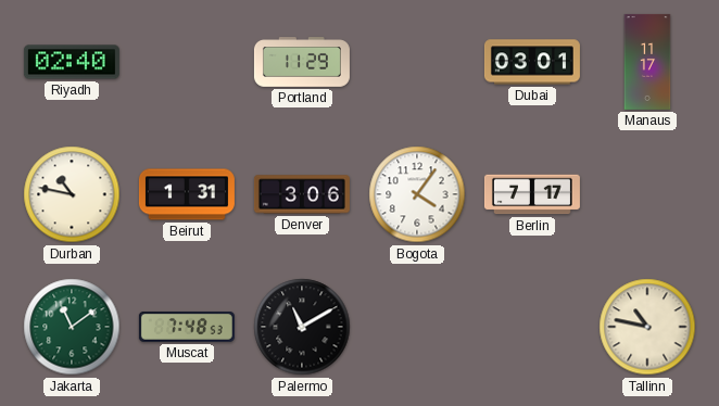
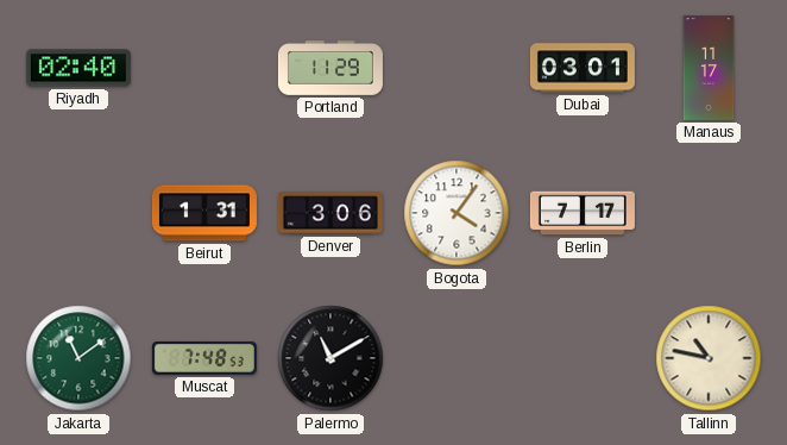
Durban: 10:47 -> none
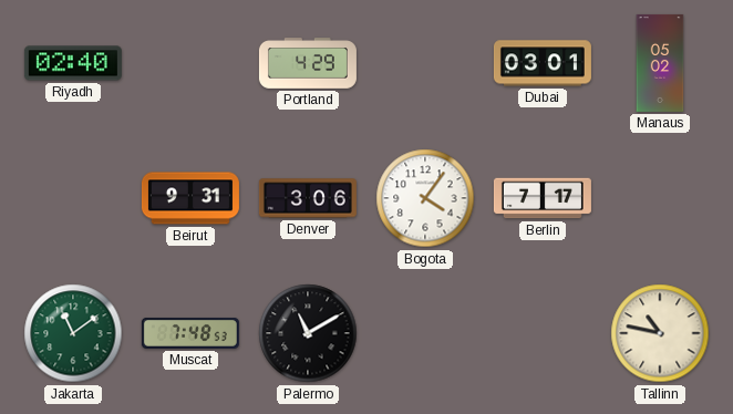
Portland: 11:29 -> 4:29
Manaus: 11:17 -> 05:02
Beirut: 1:31 -> 9:31
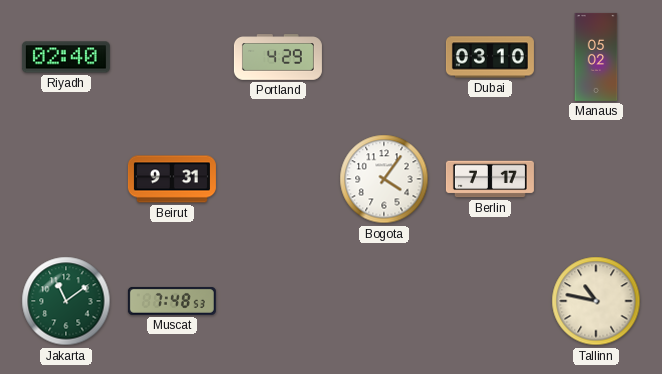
Dubai: 03:01 -> 03:10
Denver: 3:06 -> none
Palermo: 11:10 -> none
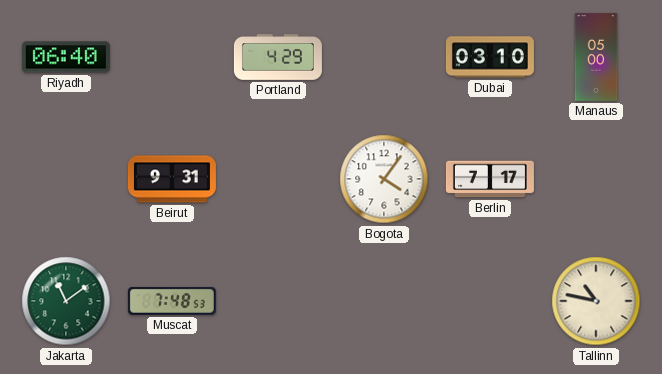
Riyadh: 02:40 -> 06:40
Manaus: 05:02 -> 05:00
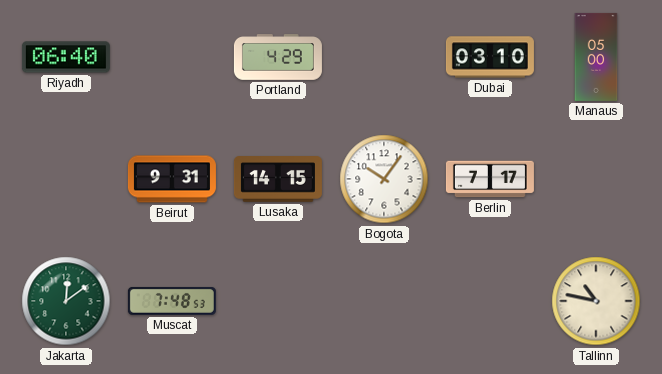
Lusaka: none -> 14:15
Bogota: 4:06 -> 10:06
Jakarta: 11:09 -> 12:09
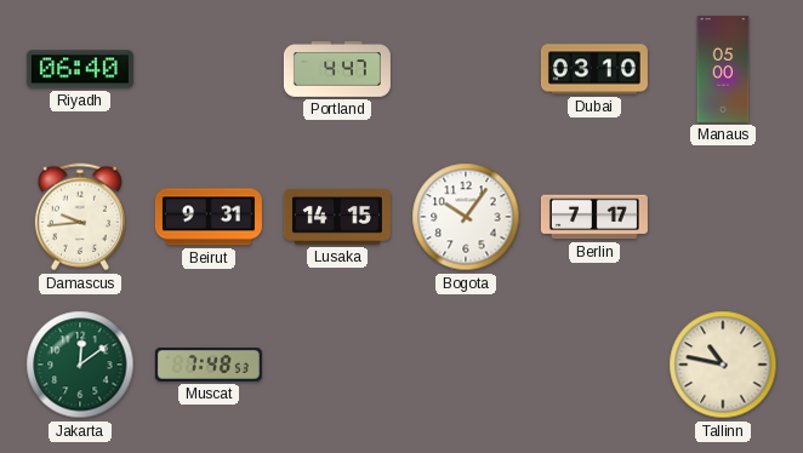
Portland: 4:29 -> 4:47
Damascus: none -> 9:44
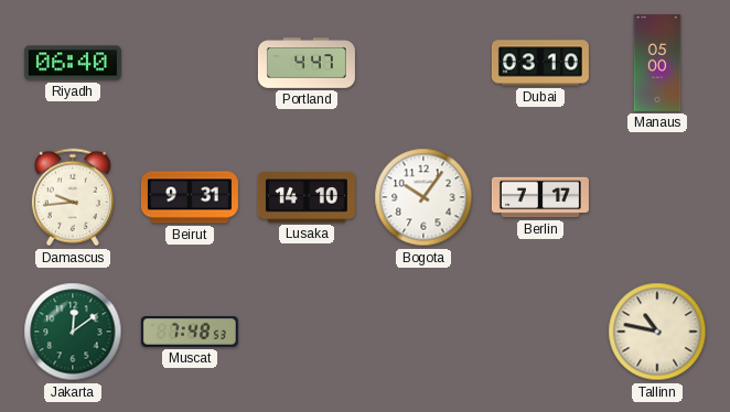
Lusaka: 14:15 -> 14:10
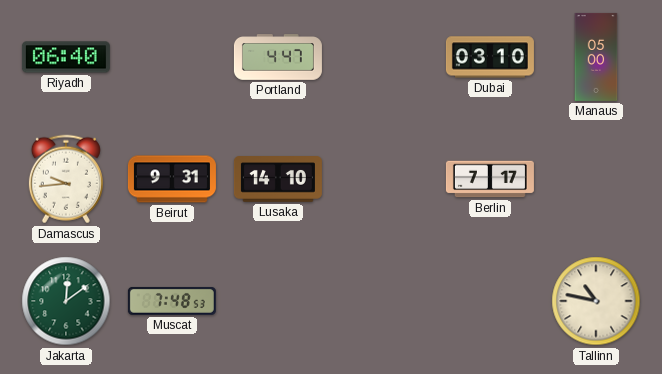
Bogota: 10:06 -> none
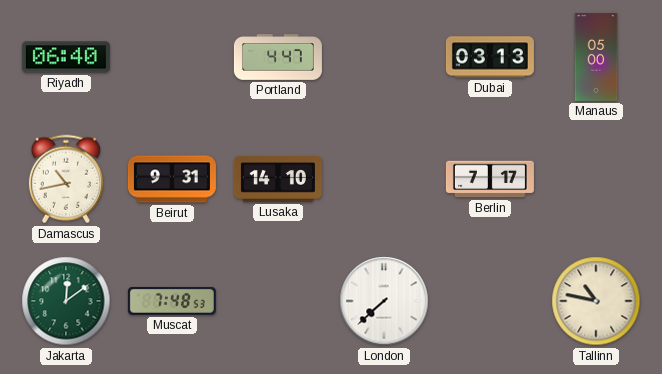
Dubai: 03:10 -> 03:13
Damascus: 9:44 -> 10:43
London: none -> 7:38
